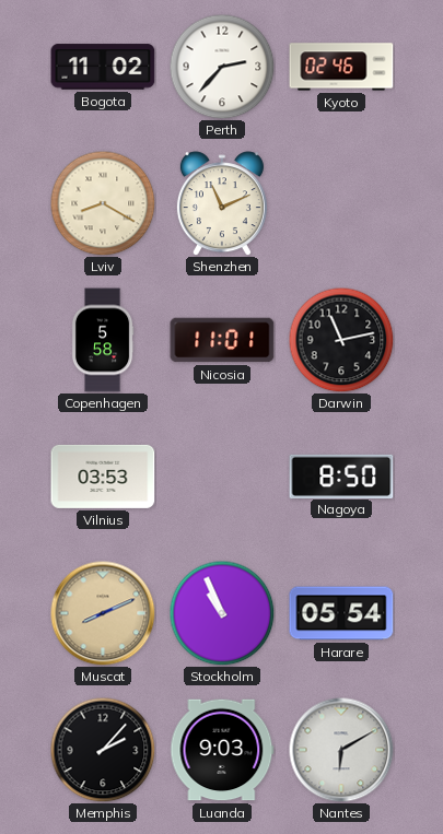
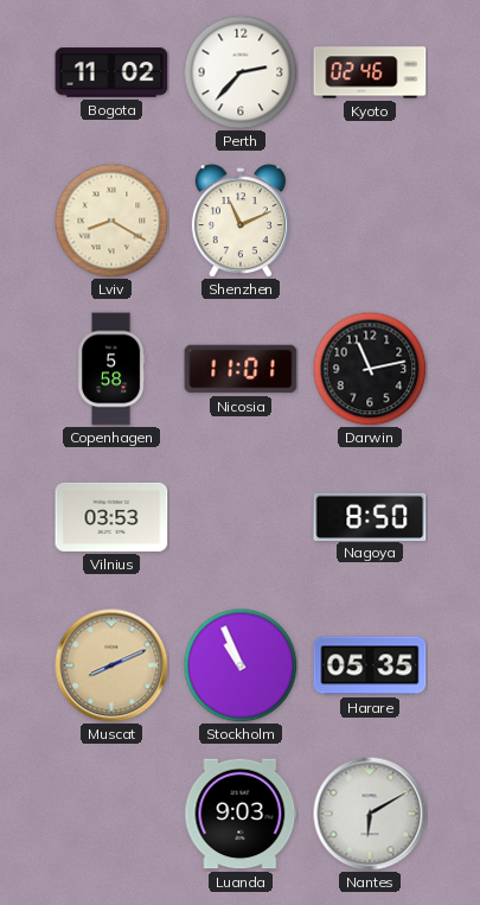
Harare: 05:54 -> 05:35
Memphis: 2:07 -> none
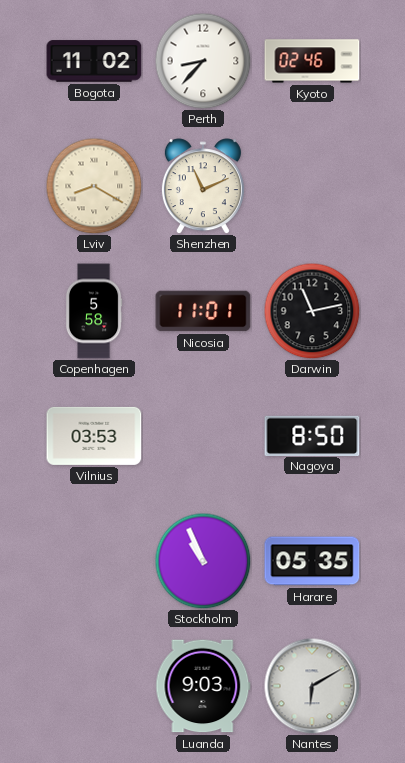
Perth: 2:37 -> 8:37
Muscat: 8:11 -> none
